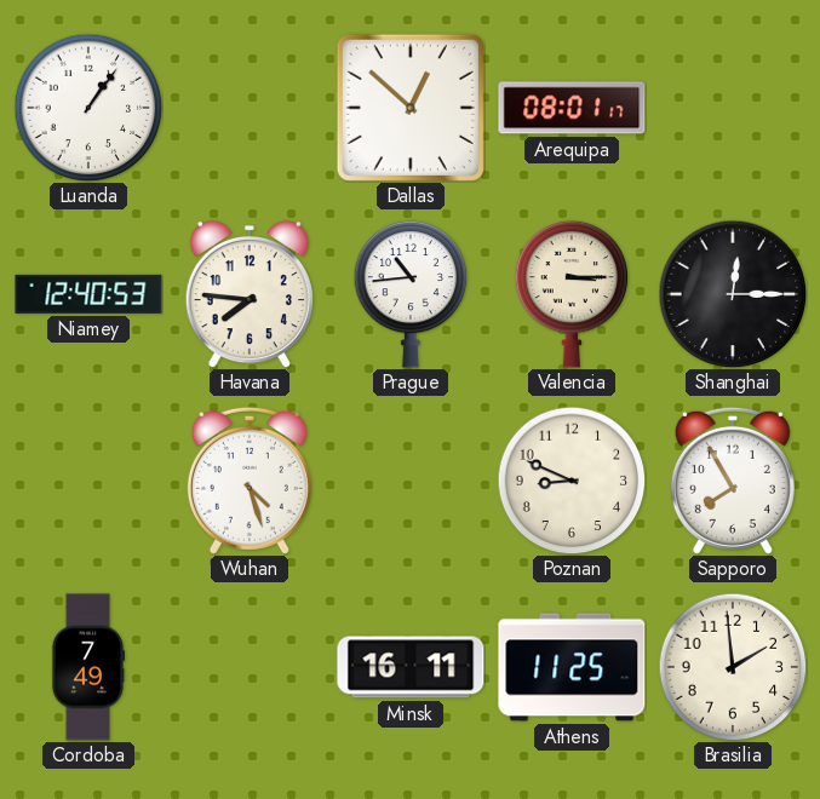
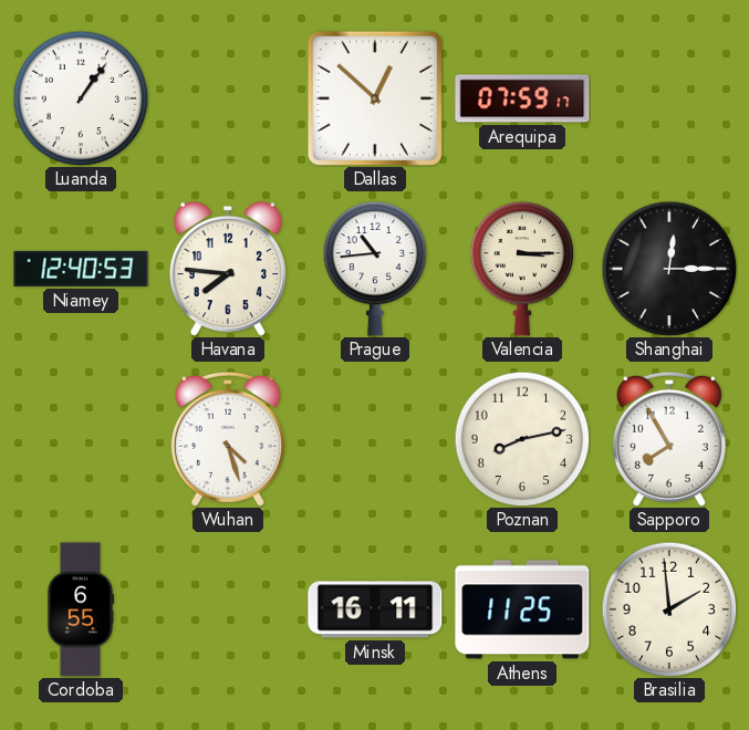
Arequipa: 08:01 -> 07:59
Poznan: 8:49 -> 8:13
Cordoba: 7:49 -> 6:55
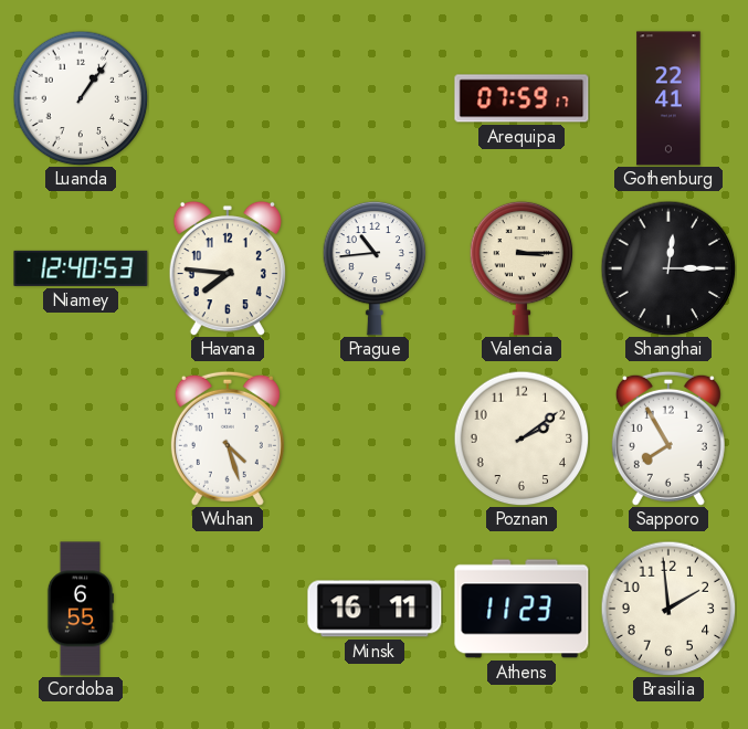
Dallas: 12:52 -> none
Gothenburg: none -> 22:41
Poznan: 8:13 -> 2:09
Athens: 11:25 -> 11:23
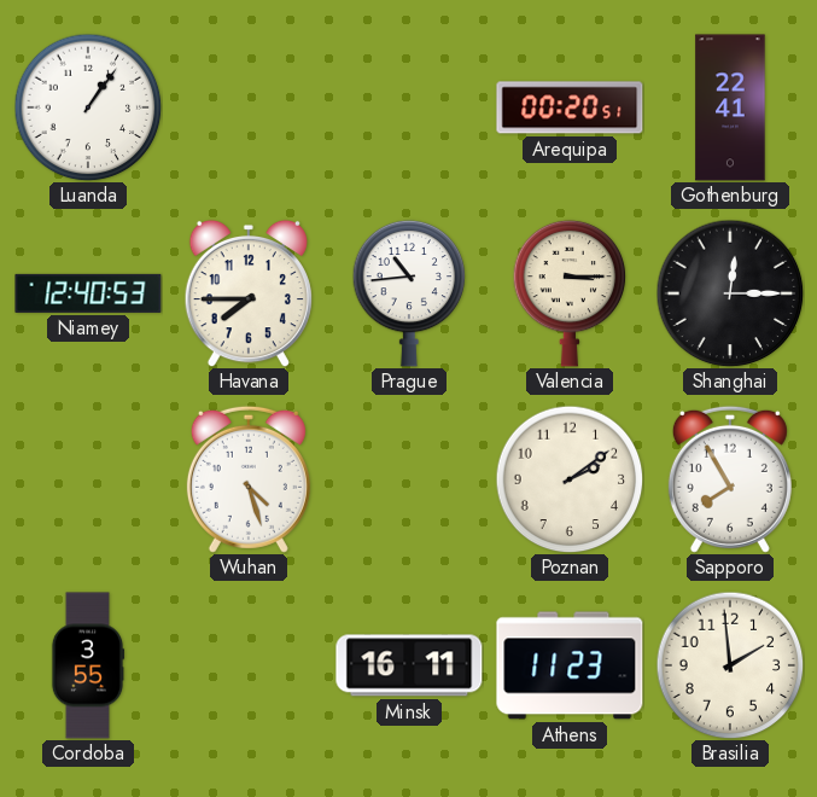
Arequipa: 07:59 -> 00:20
Havana: 7:46 -> 7:45
Cordoba: 6:55 -> 3:55
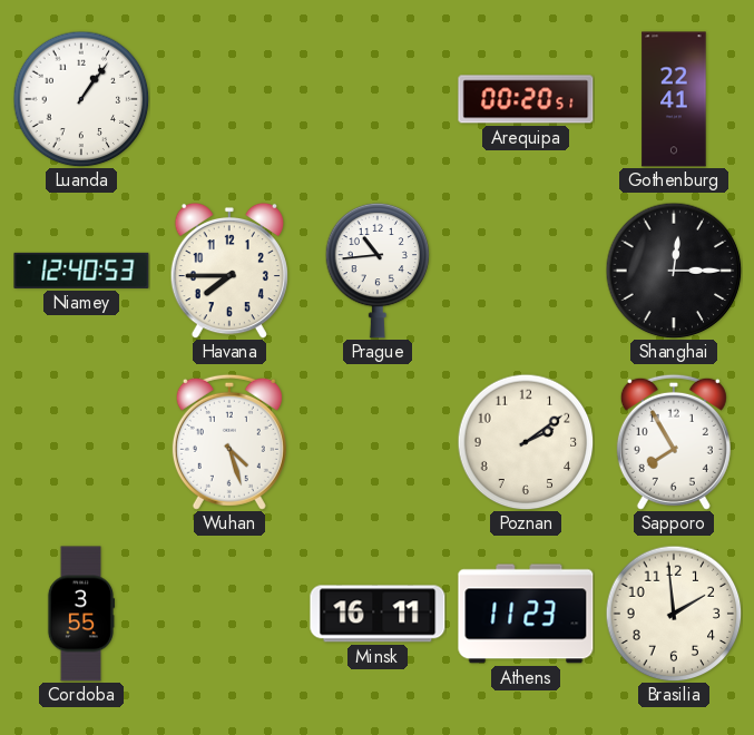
Valencia: 3:15 -> none
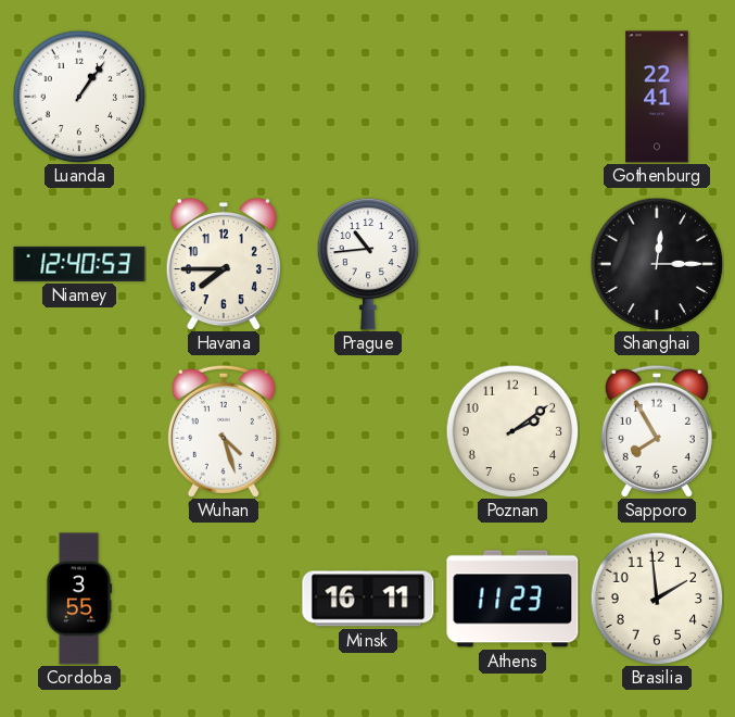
Arequipa: 00:20 -> none
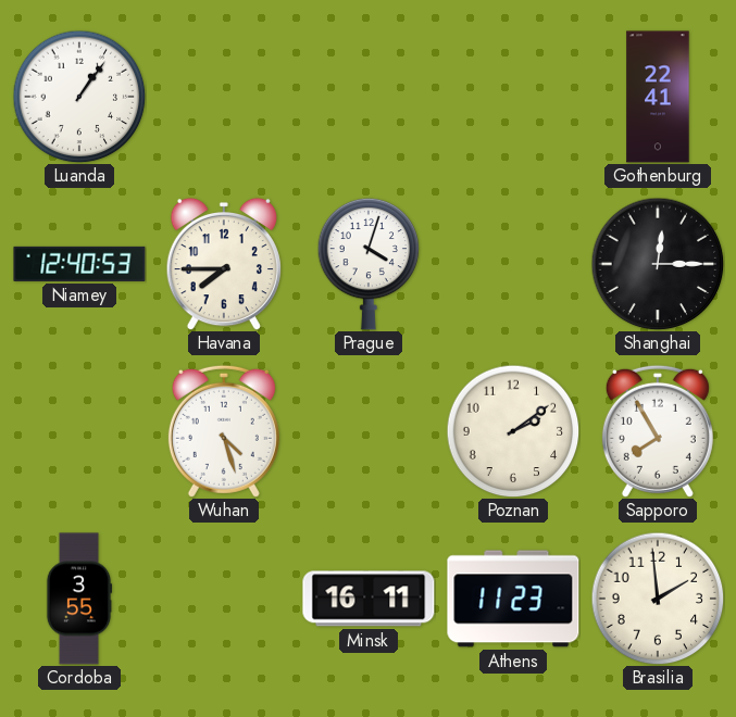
Prague: 10:44 -> 4:03
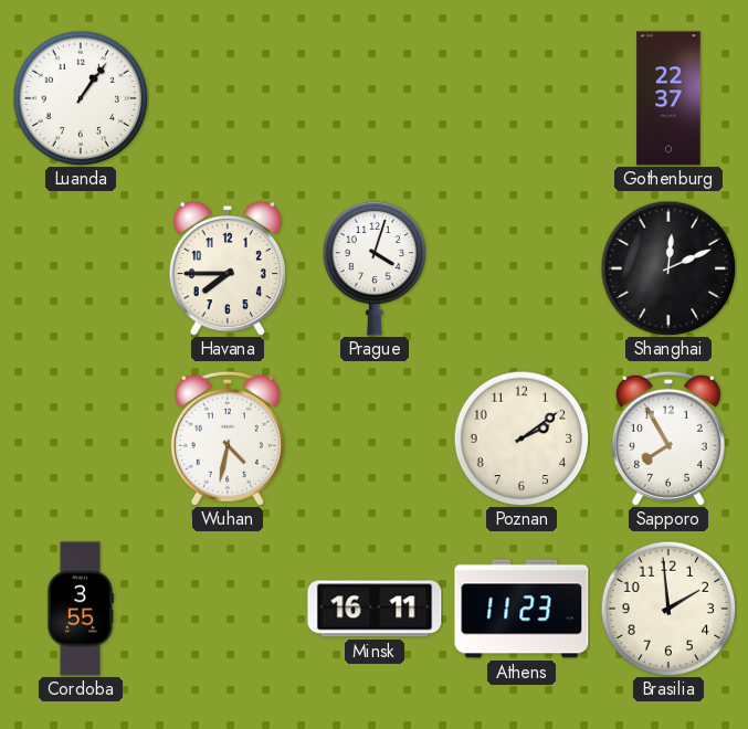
Gothenburg: 22:41 -> 22:37
Niamey: 12:40 -> none
Shanghai: 12:15 -> 12:11
Wuhan: 4:27 -> 4:32
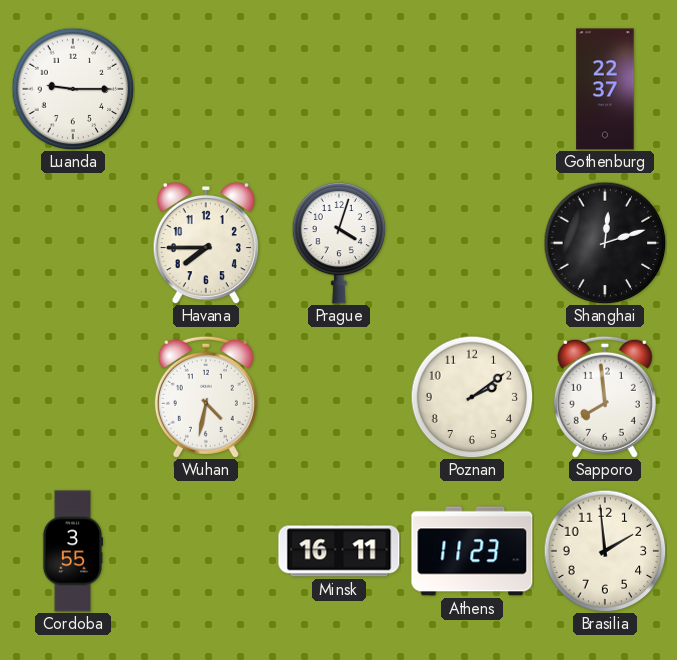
Luanda: 1:06 -> 9:15
Shanghai: 12:11 -> 12:12
Sapporo: 7:55 -> 7:59
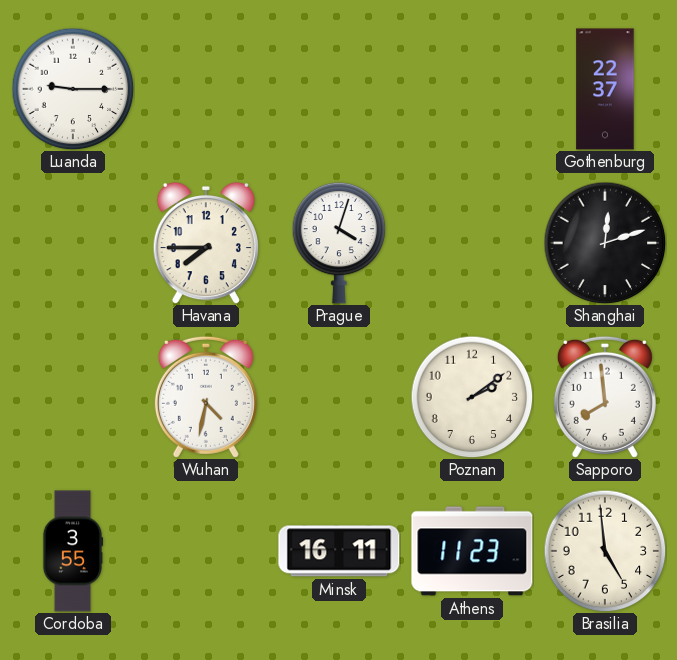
Brasilia: 1:59 -> 4:59
